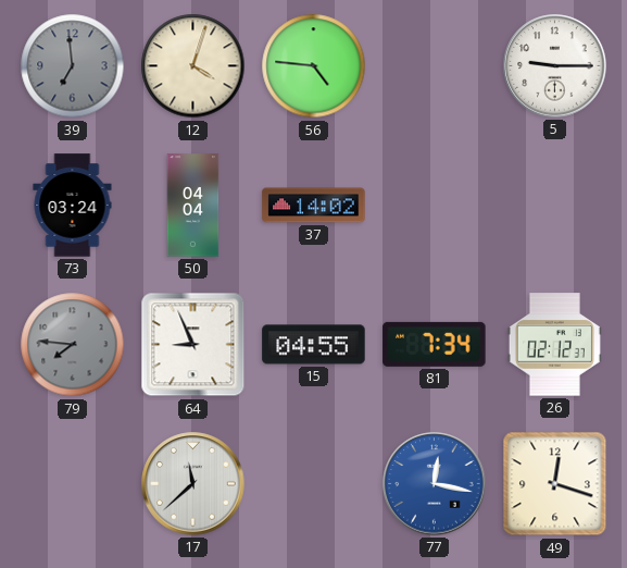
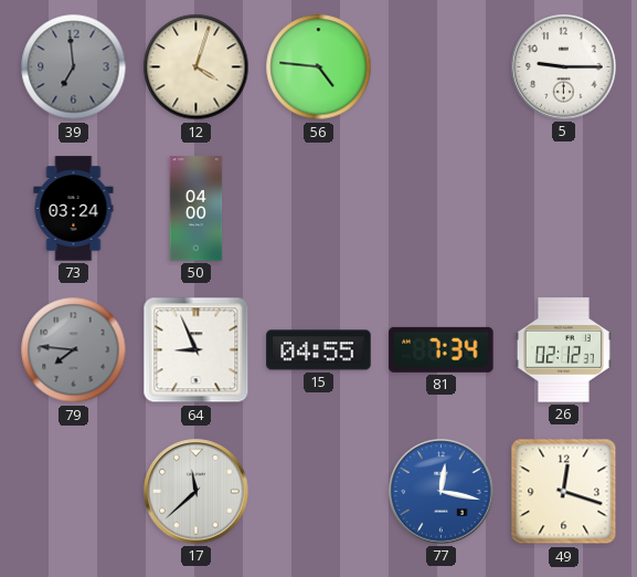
50: 04:04 -> 04:00
37: 14:02 -> none
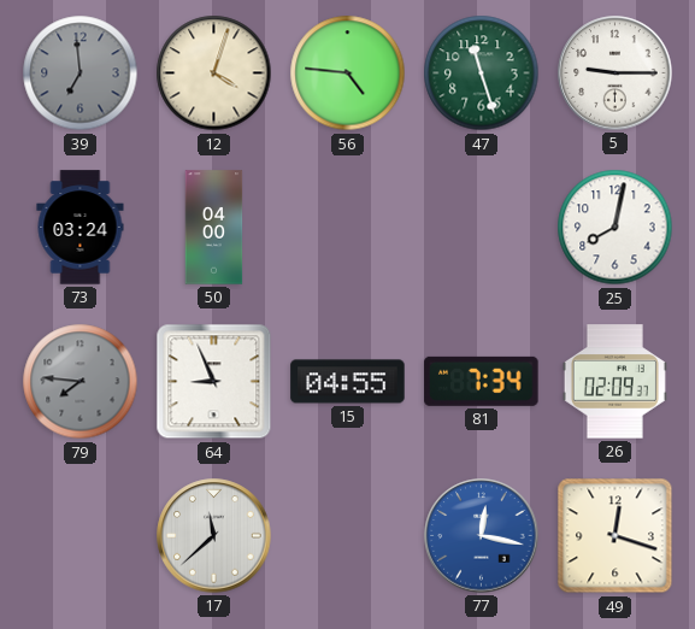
47: none -> 11:27
25: none -> 8:02
26: 02:12 -> 02:09
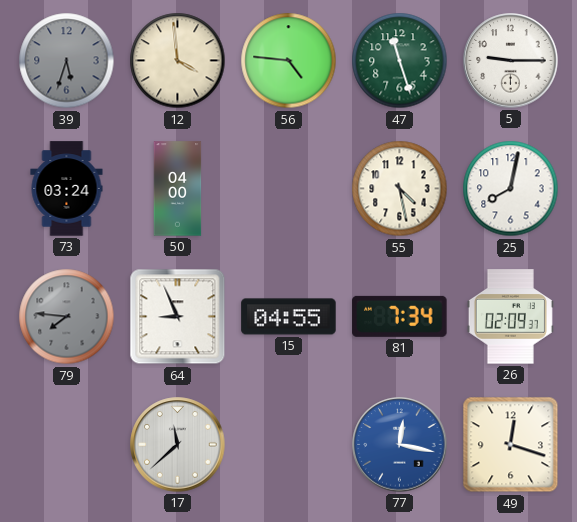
39: 6:59 -> 5:33
12: 4:03 -> 3:59
55: none -> 4:28
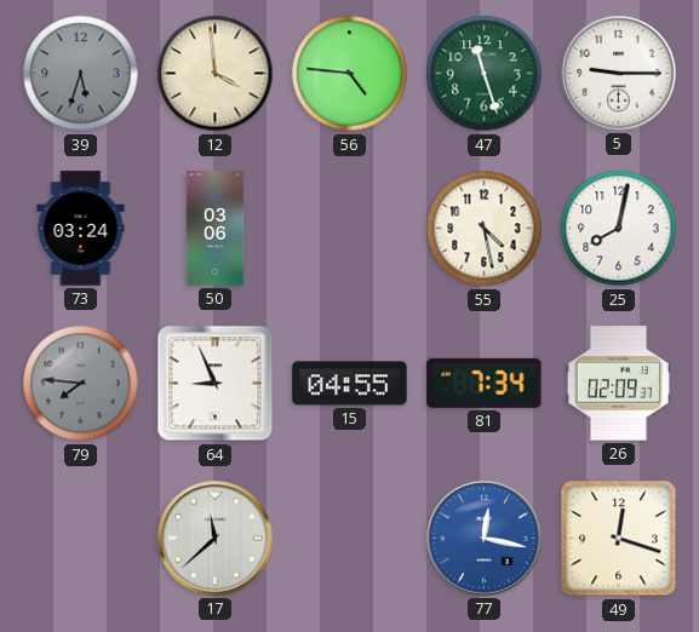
50: 04:00 -> 03:06
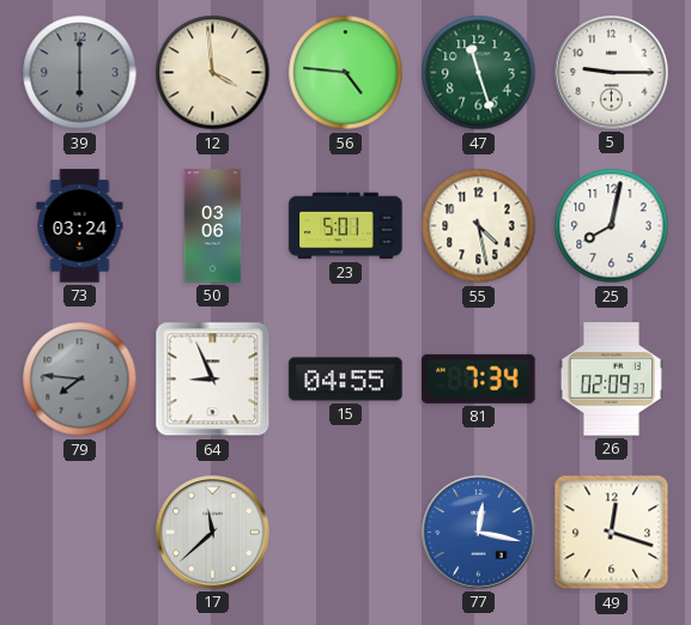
39: 5:33 -> 6:00
23: none -> 5:01
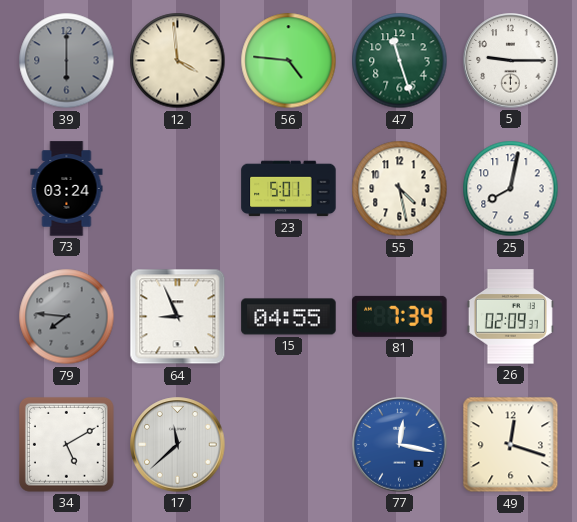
50: 03:06 -> none
34: none -> 5:10
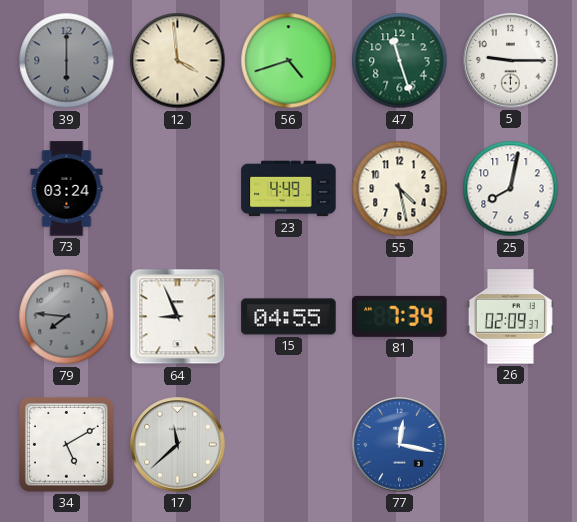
56: 4:46 -> 4:42
23: 5:01 -> 4:49
49: 12:18 -> none
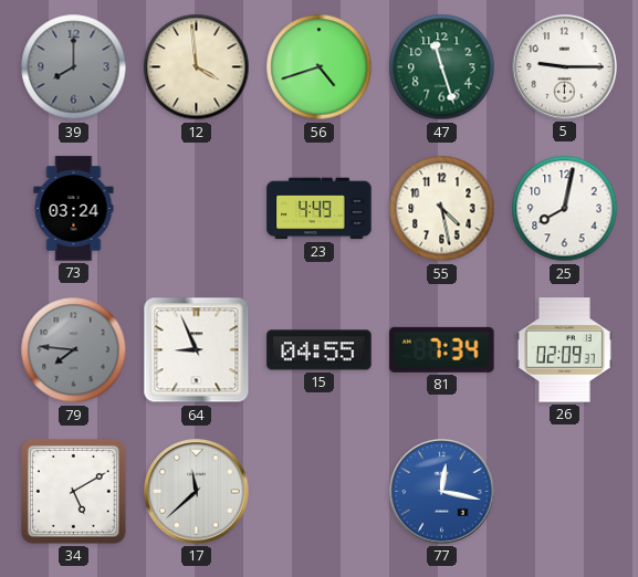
39: 6:00 -> 8:00
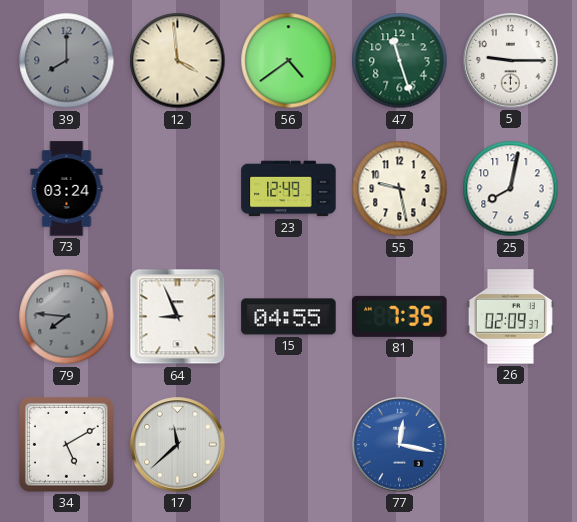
56: 4:42 -> 4:39
23: 4:49 -> 12:49
55: 4:28 -> 9:28
81: 7:34 -> 7:35
